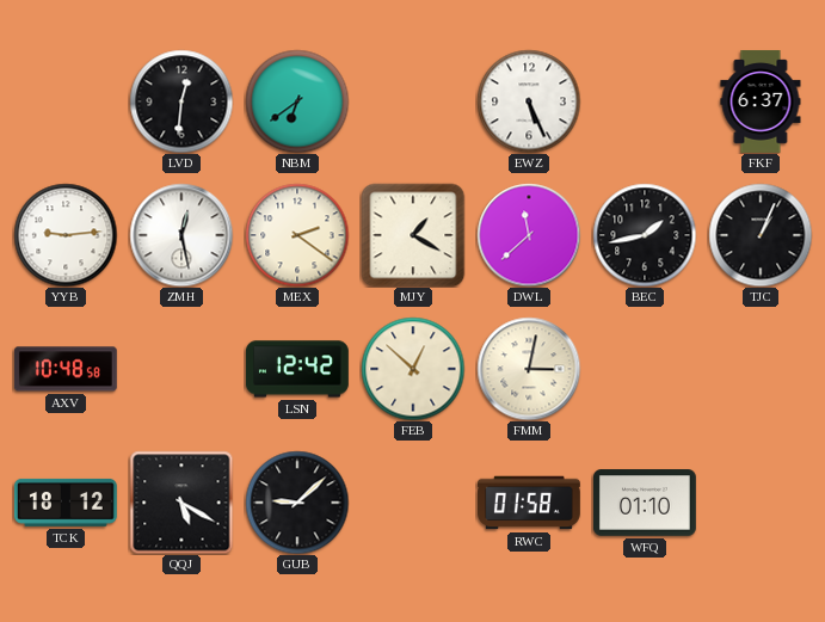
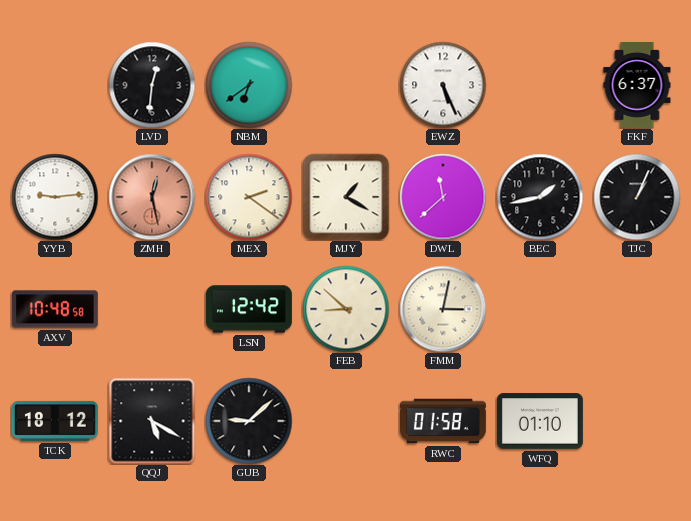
ZMH dial: white -> salmon
FEB: 12:52 -> 8:52
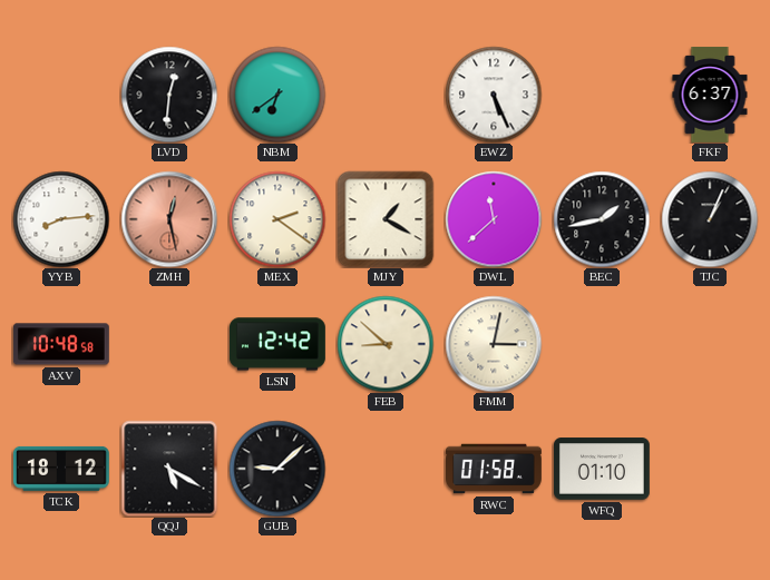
YYB: 9:14 -> 8:14
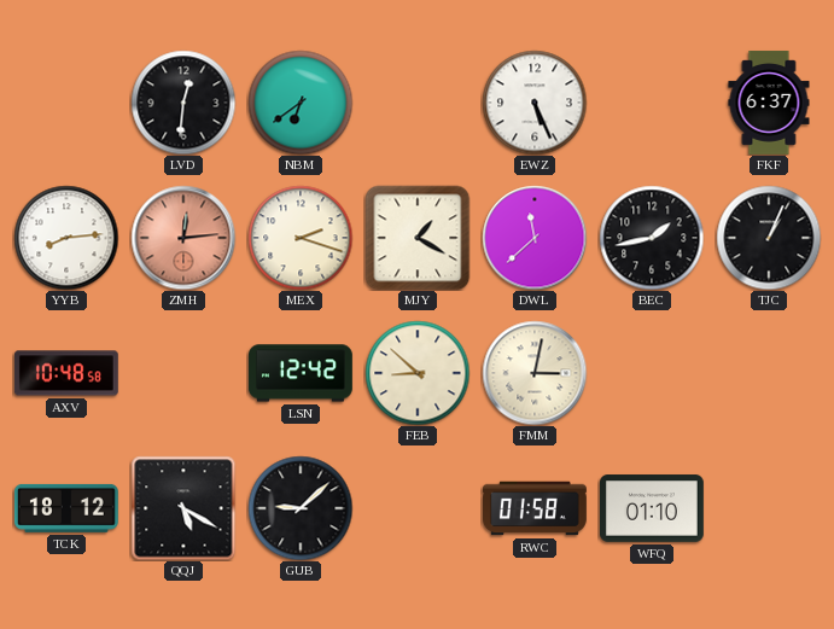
ZMH: 12:28 -> 12:14
MEX: 2:21 -> 2:18
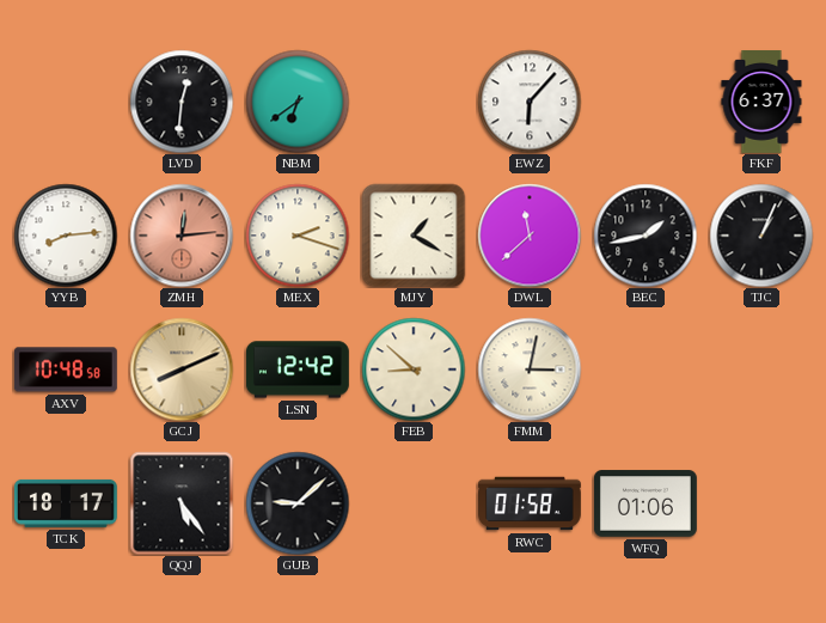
EWZ: 5:26 -> 6:07
GCJ: none -> 8:11
TCK: 18:12 -> 18:17
QQJ: 5:20 -> 5:24
WFQ: 01:10 -> 01:06
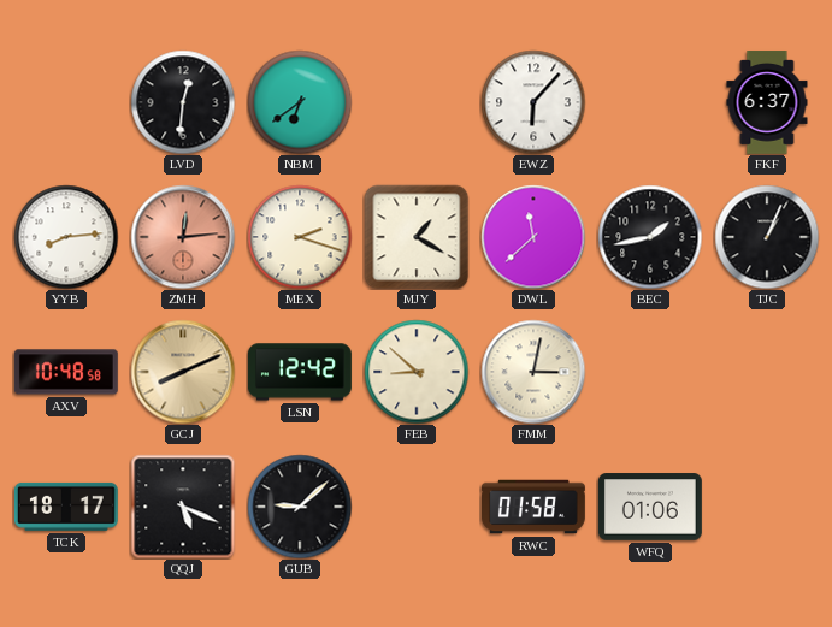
QQJ: 5:24 -> 5:19
